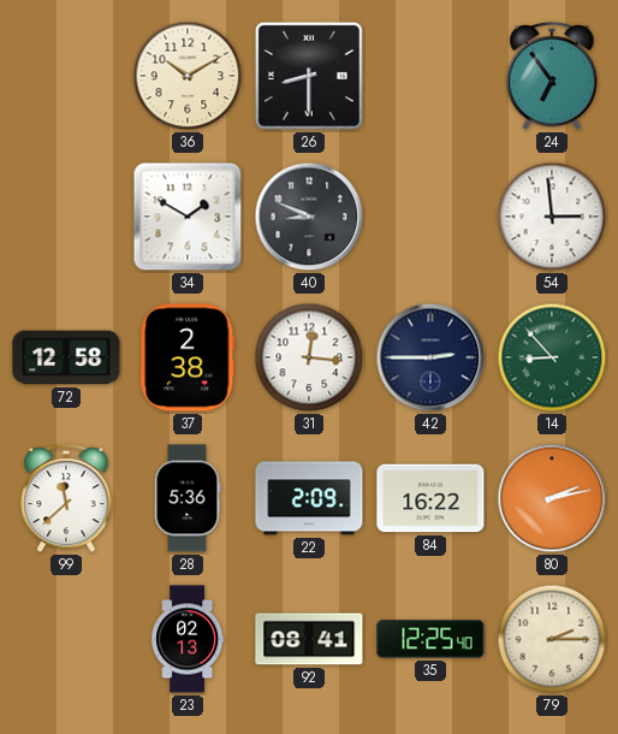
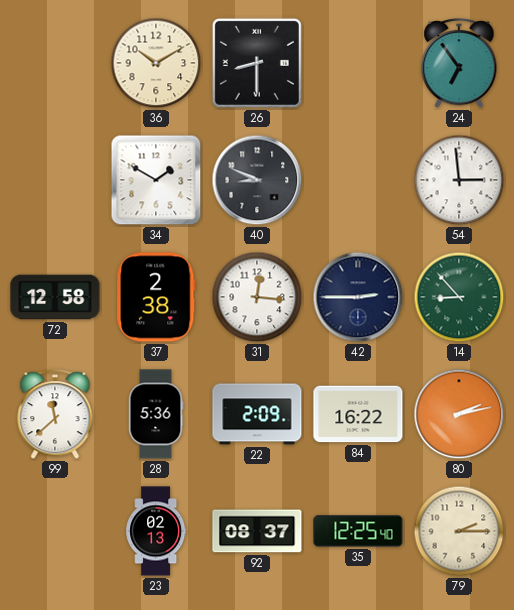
92: 08:41 -> 08:37
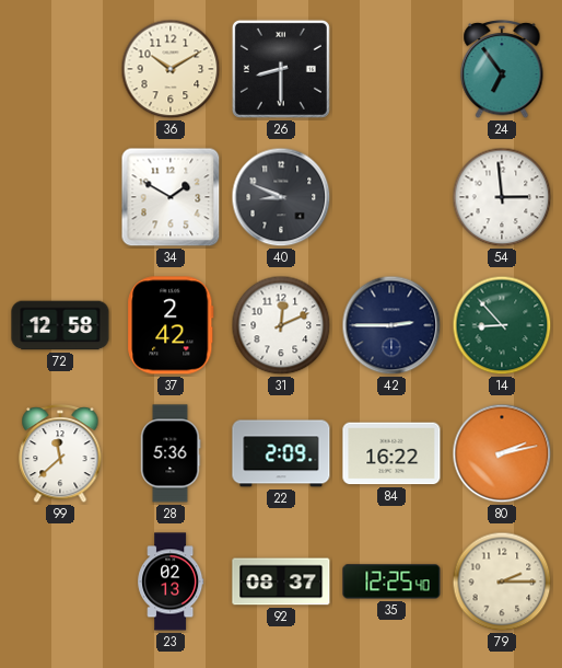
37: 2:38 -> 2:42
31: 12:16 -> 12:11
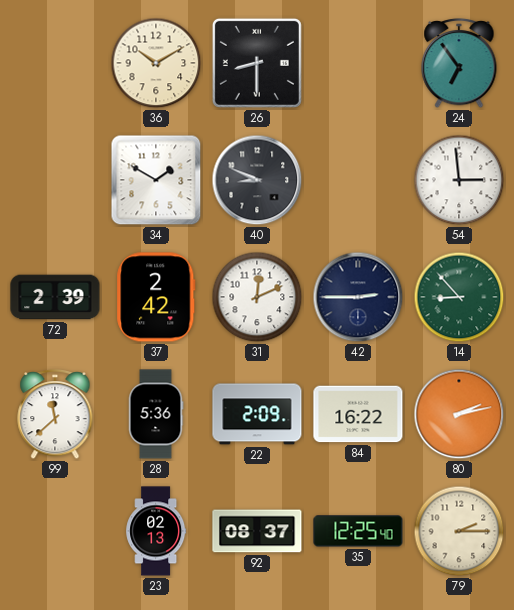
72: 12:58 -> 2:39
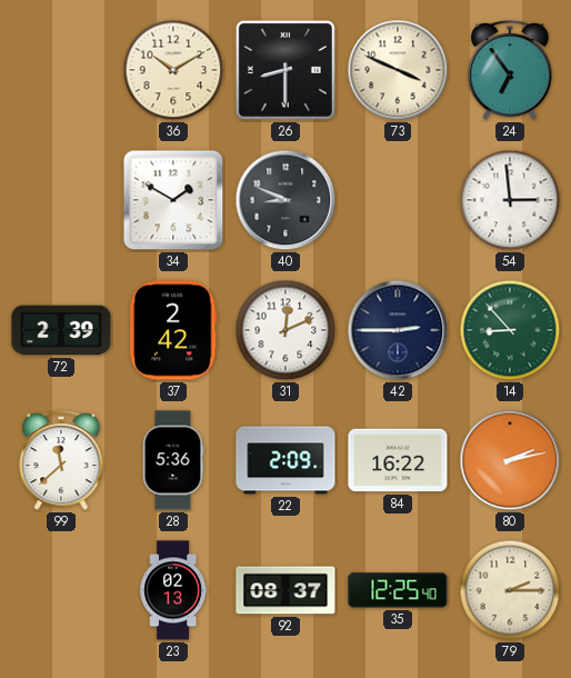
73: none -> 3:49
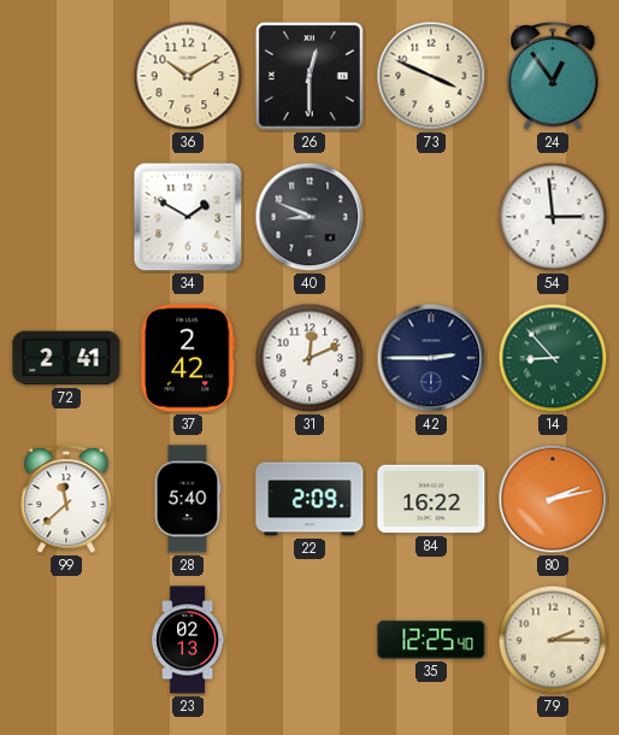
26: 8:30 -> 12:30
24: 6:54 -> 12:54
72: 2:39 -> 2:41
28: 5:36 -> 5:40
92: 08:37 -> none
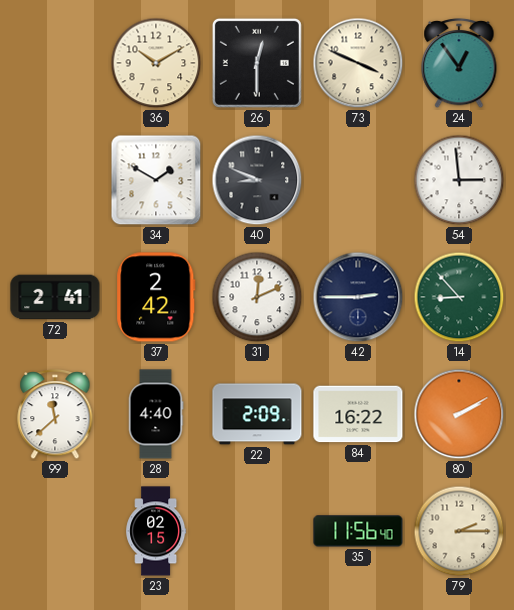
28: 5:40 -> 4:40
80: 2:13 -> 2:10
23: 02:13 -> 02:15
35: 12:25 -> 11:56
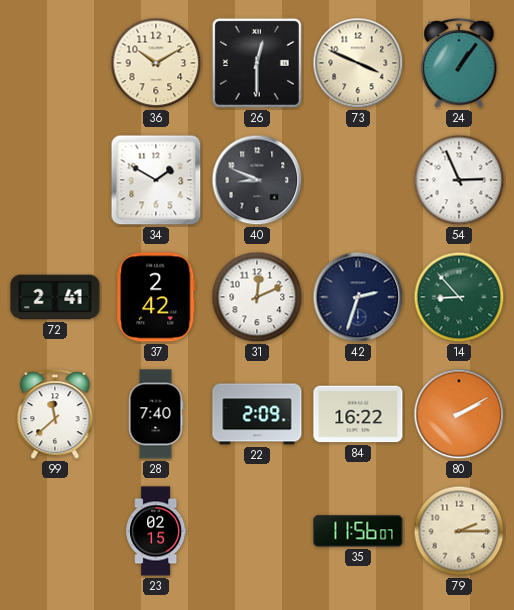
24: 12:54 -> 1:06
54: 2:59 -> 2:56
42: 2:45 -> 2:33
28: 4:40 -> 7:40
35: 11:56:40 -> 11:56:07
